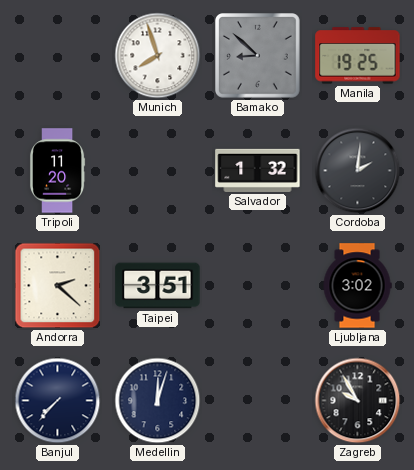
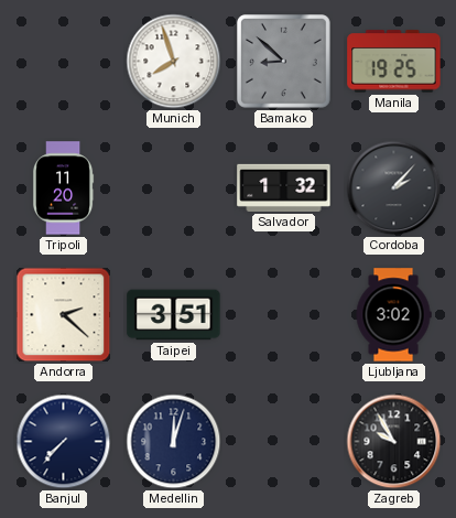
Cordoba: 2:01 -> 2:07
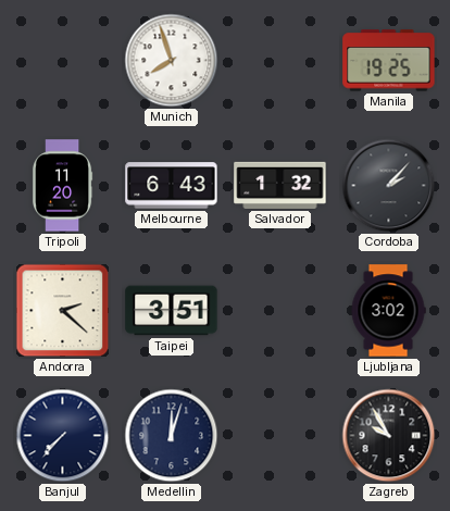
Bamako: 8:52 -> none
Melbourne: none -> 6:43
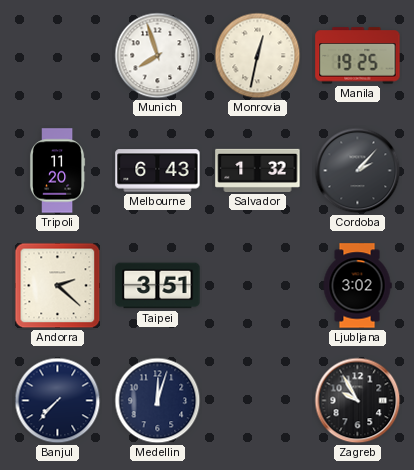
Monrovia: none -> 12:32
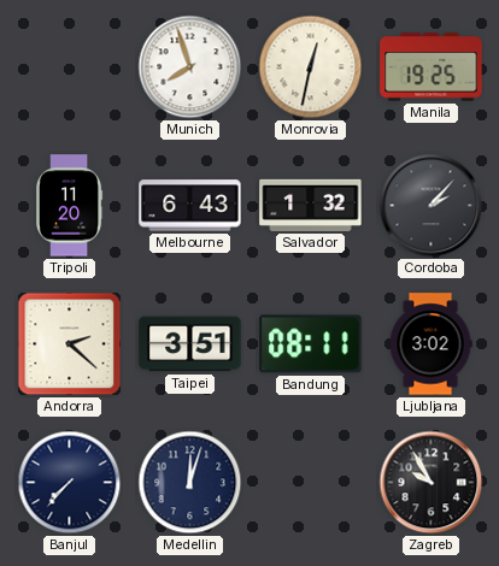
Bandung: none -> 08:11
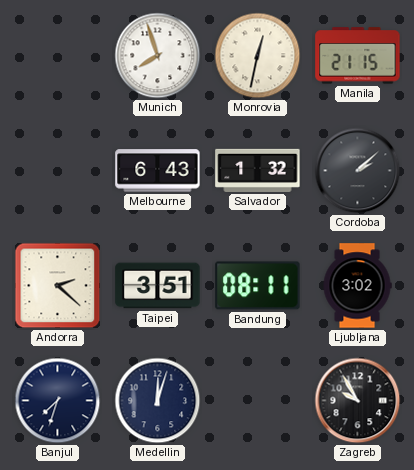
Manila: 19:25 -> 21:15
Tripoli: 11:20 -> none
Cordoba: 2:07 -> 2:08
Banjul: 7:37 -> 7:33
